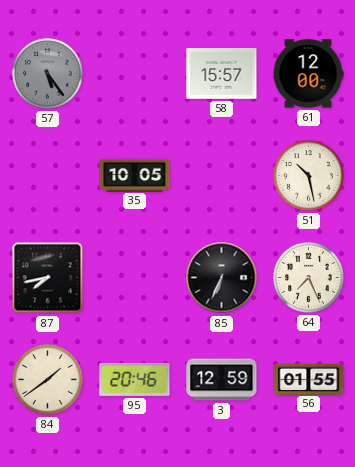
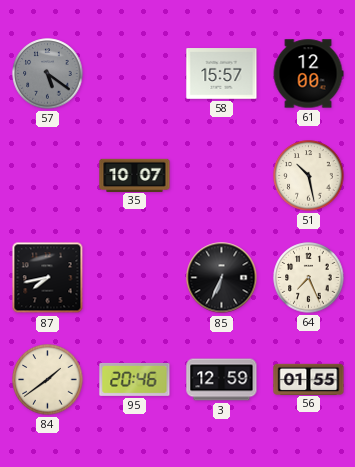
57: 5:24 -> 5:21
35: 10:05 -> 10:07
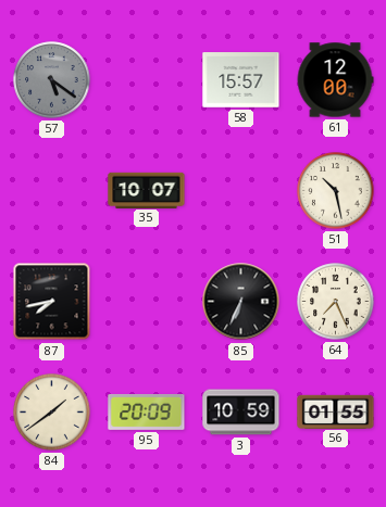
95: 20:46 -> 20:09
3: 12:59 -> 10:59
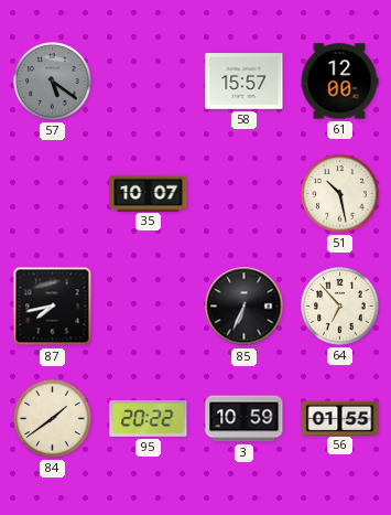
64: 7:26 -> 6:53
95: 20:09 -> 20:22
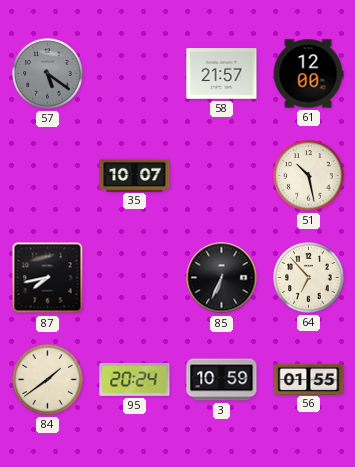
58: 15:57 -> 21:57
95: 20:22 -> 20:24
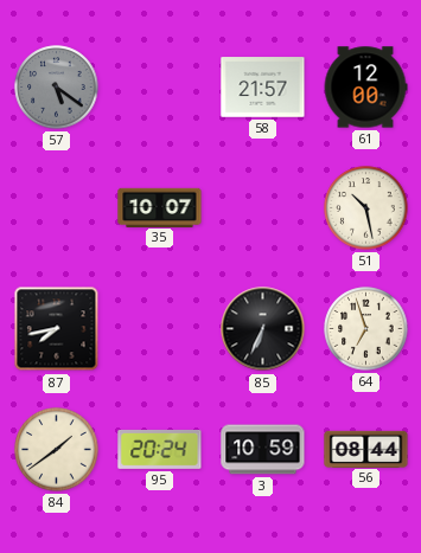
64: 6:53 -> 6:57
56: 01:55 -> 08:44
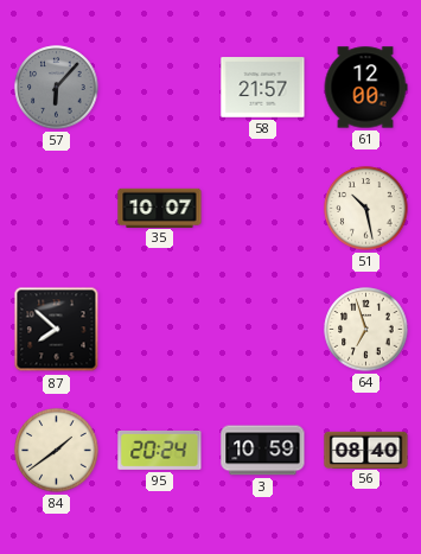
57: 5:21 -> 6:07
87: 7:43 -> 7:52
85: 6:34 -> none
56: 08:44 -> 08:40
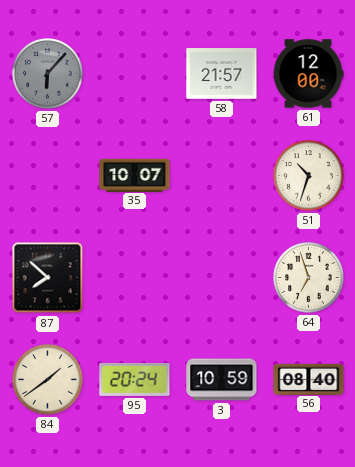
51: 10:28 -> 10:33
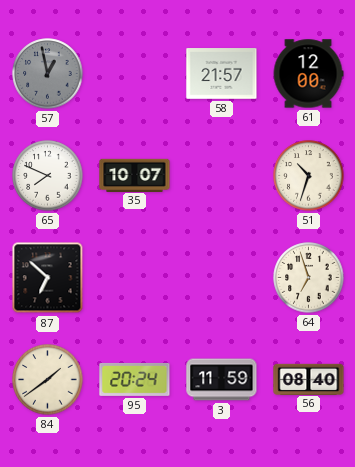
57: 6:07 -> 12:58
65: none -> 7:49
87: 7:52 -> 6:52
3: 10:59 -> 11:59
